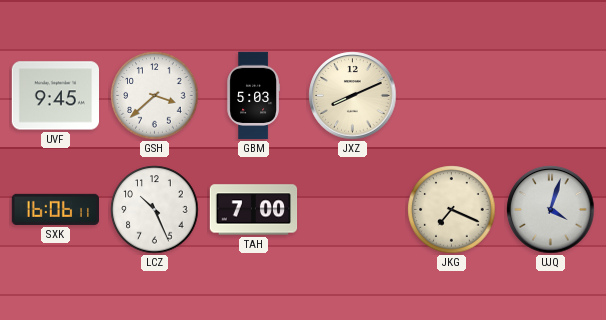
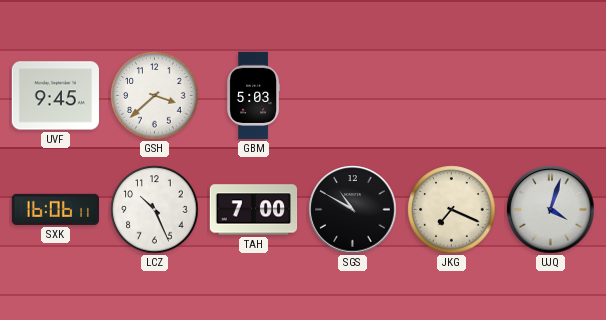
JXZ: 8:11 -> none
SGS: none -> 10:50
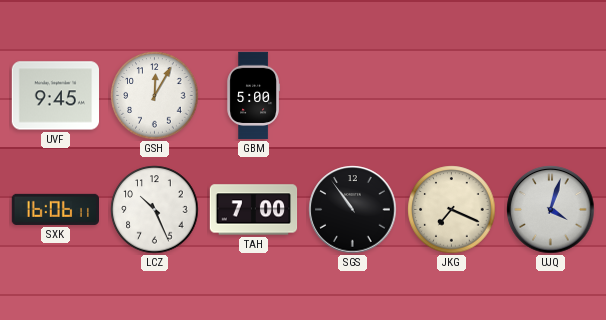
GSH: 3:38 -> 12:05
GBM: 5:03 -> 5:00
SGS: 10:50 -> 10:54
